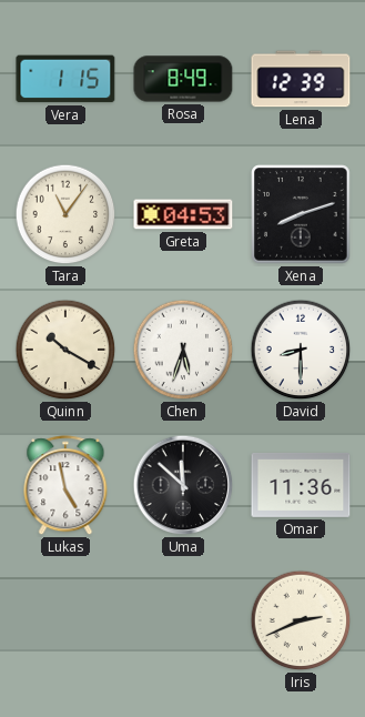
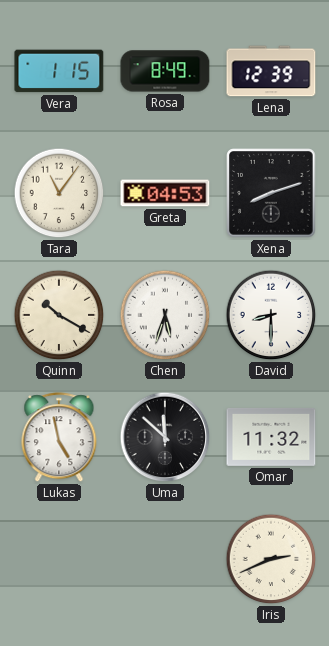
Omar: 11:36 -> 11:32
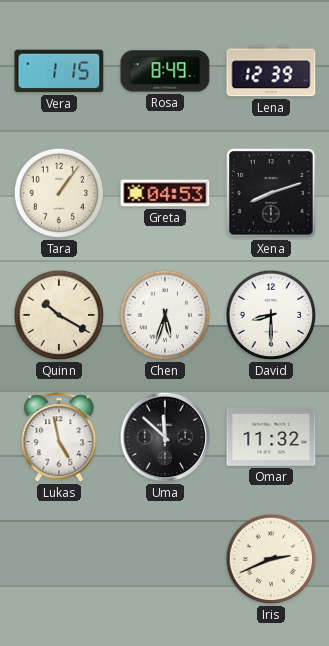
Tara: 11:06 -> 1:06
